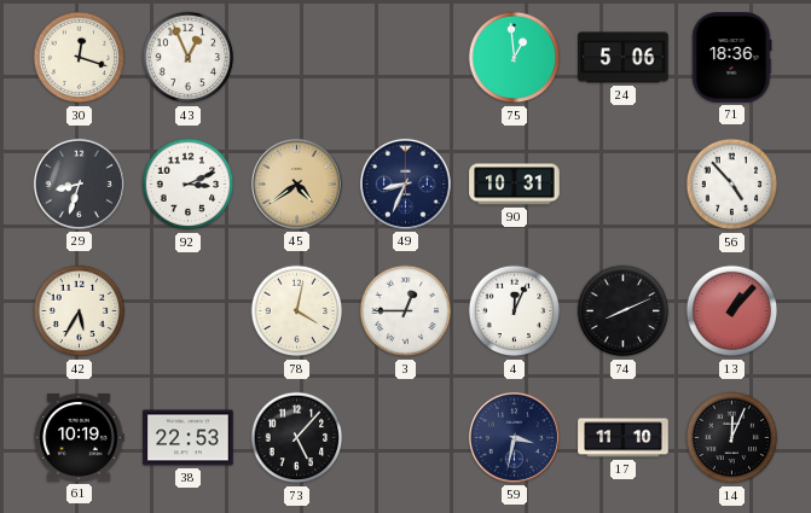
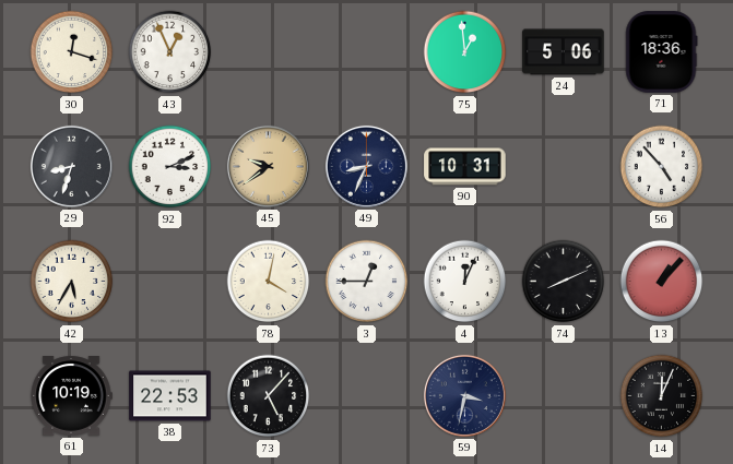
45: 4:39 -> 9:39
17: 11:10 -> none
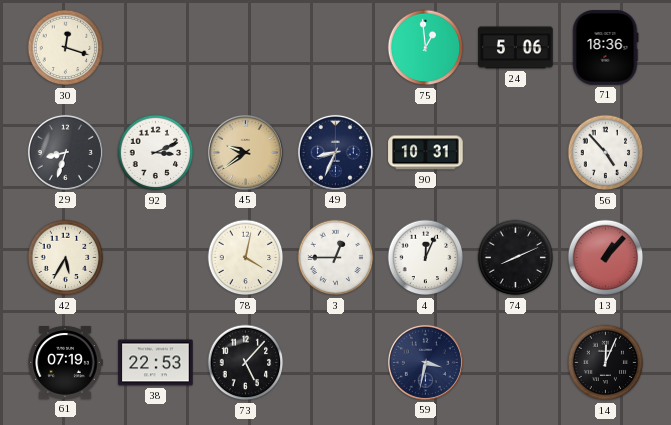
43: 12:56 -> none
61: 10:19 -> 07:19
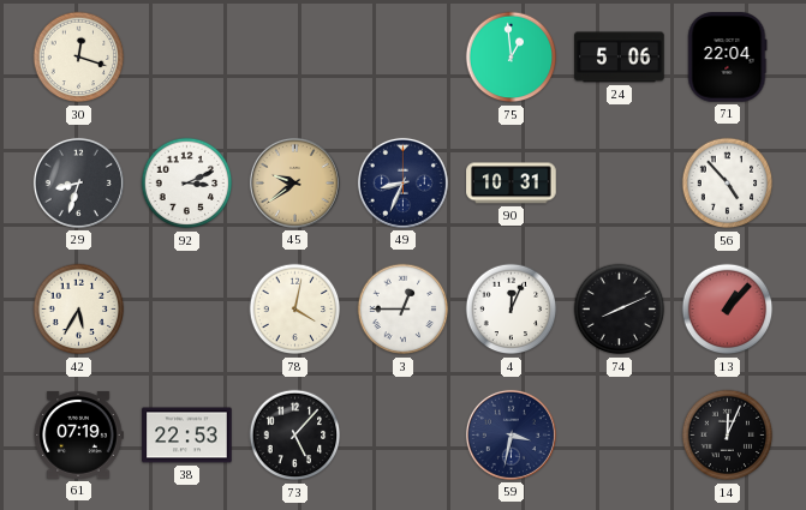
71: 18:36 -> 22:04
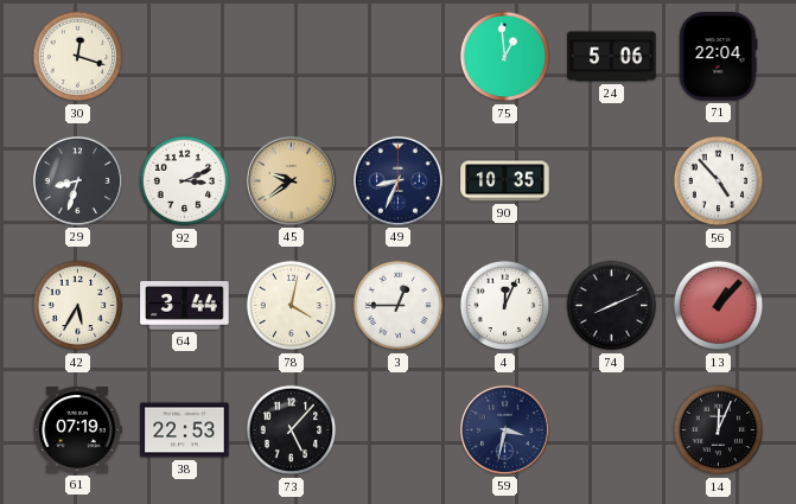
90: 10:31 -> 10:35
64: none -> 3:44
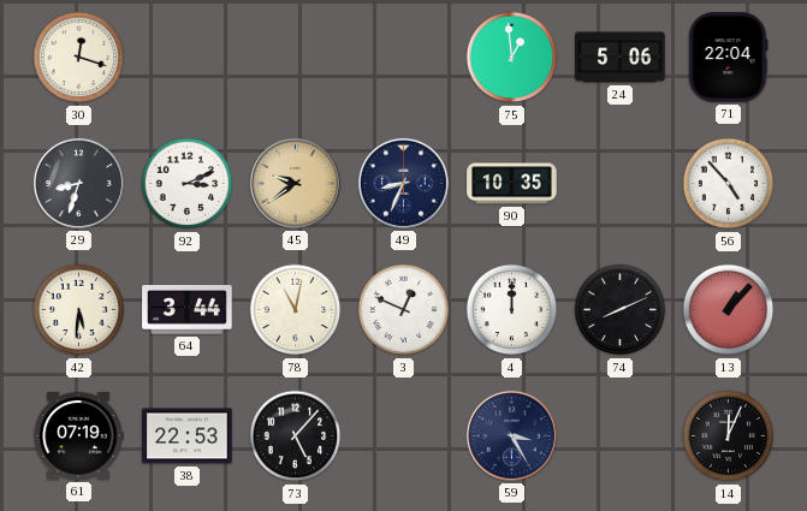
42: 5:35 -> 5:31
78: 4:02 -> 11:02
3: 12:45 -> 12:49
4: 12:04 -> 12:00
59: 3:32 -> 3:25
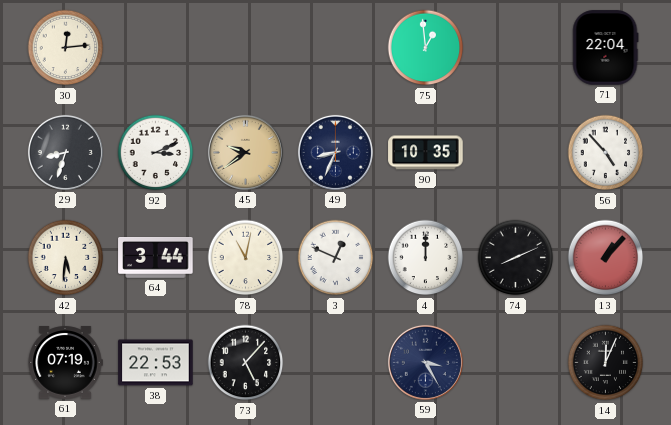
30: 12:18 -> 12:14
24: 5:06 -> none
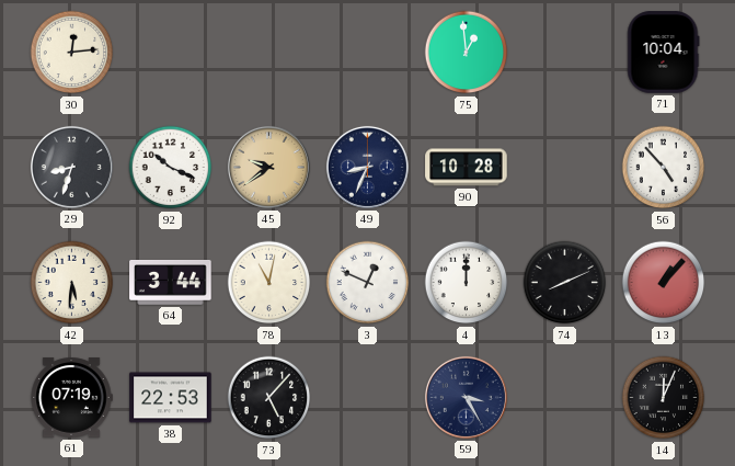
71: 22:04 -> 10:04
92: 3:11 -> 10:19
90: 10:35 -> 10:28
